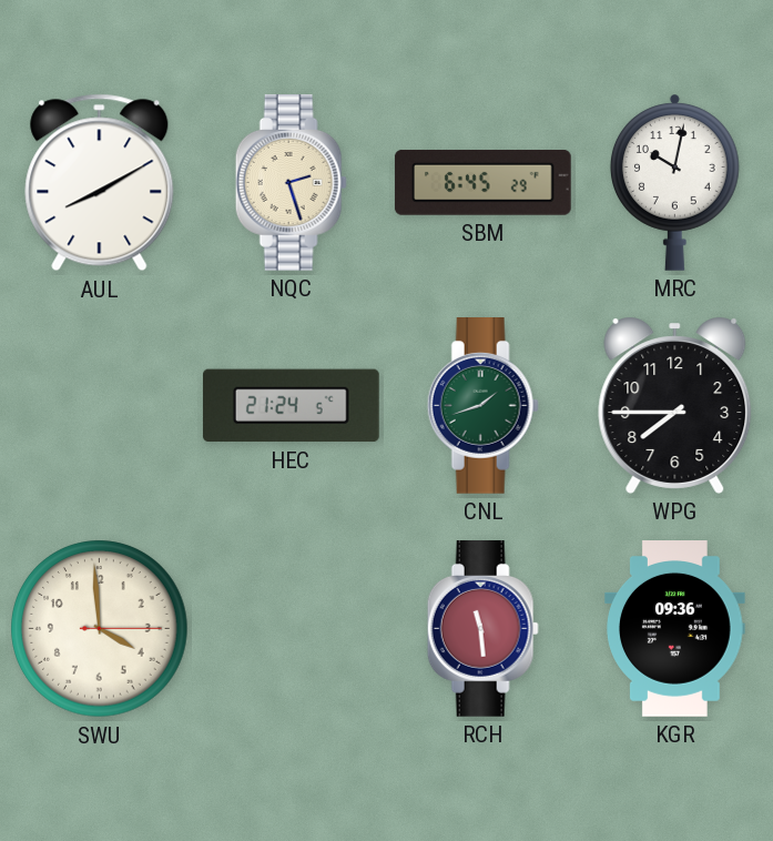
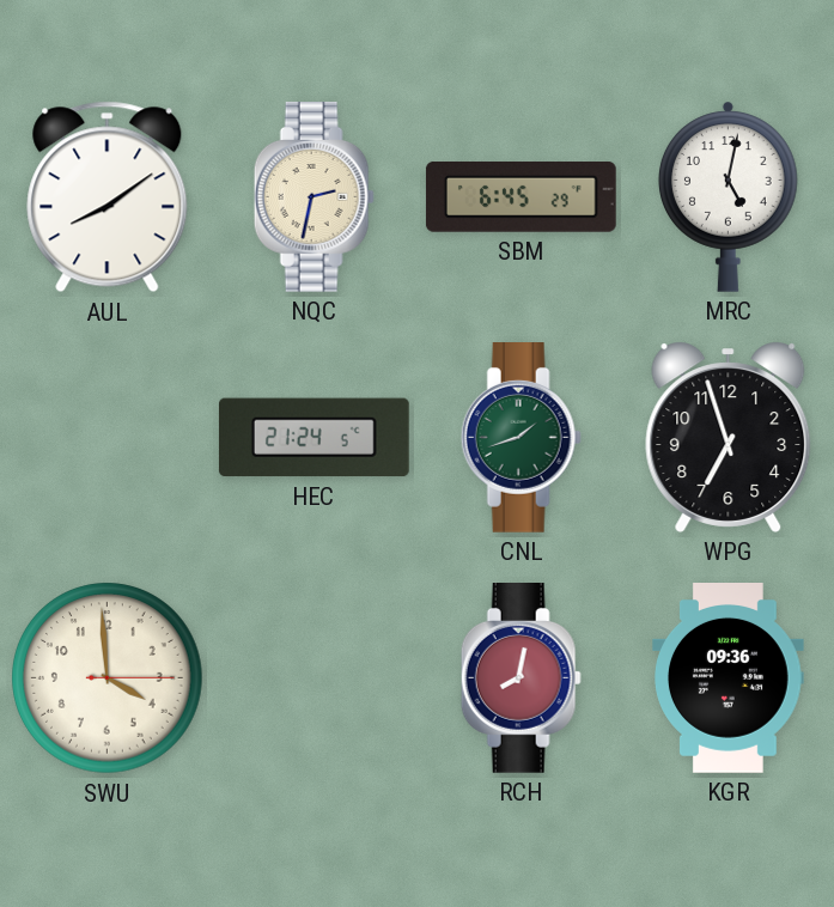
AUL: 8:10 -> 8:09
NQC: 2:27 -> 2:32
MRC: 10:02 -> 5:02
WPG: 7:45 -> 6:57
RCH: 11:29 -> 8:02
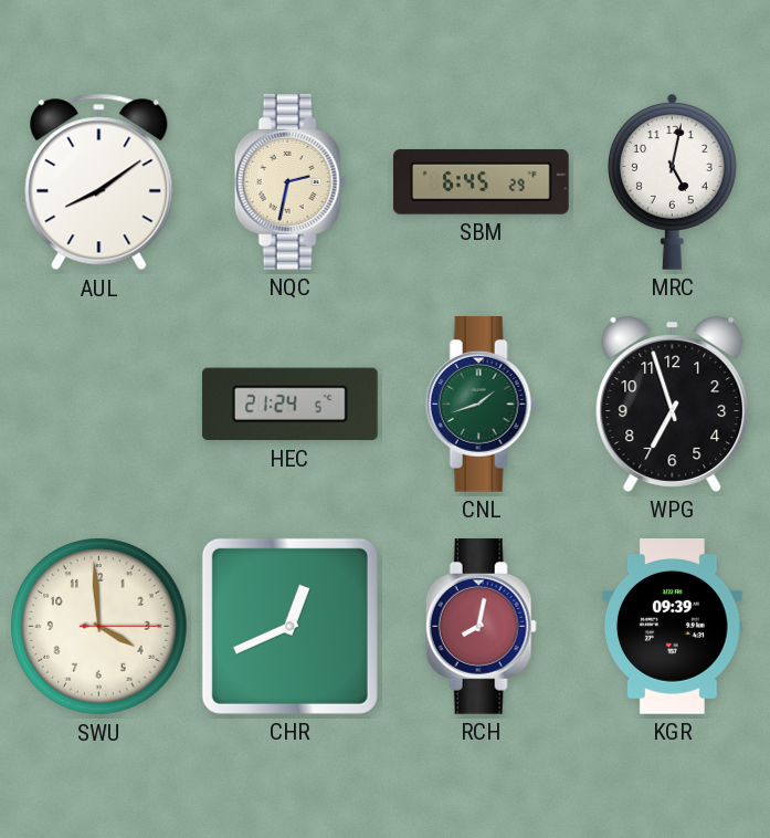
CHR: none -> 12:41
KGR: 09:36 -> 09:39
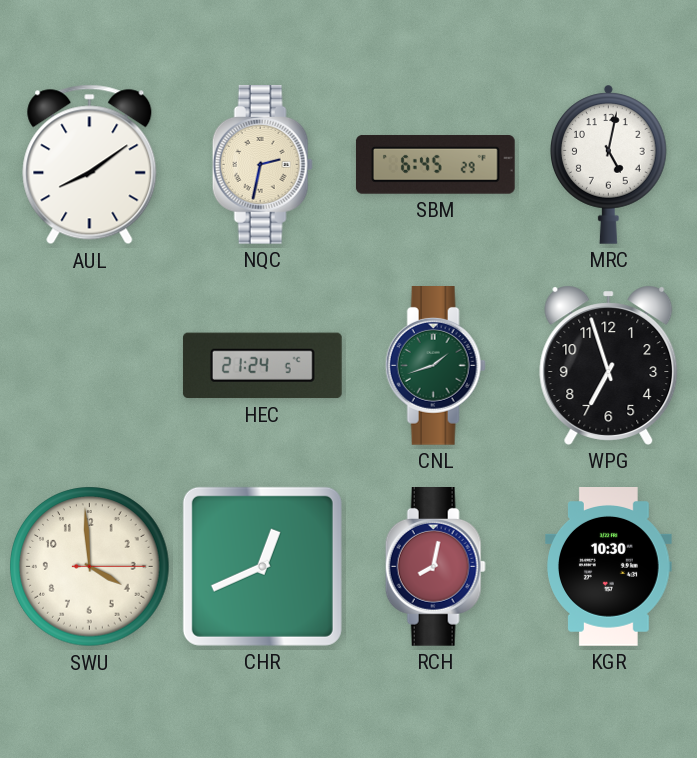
KGR: 09:39 -> 10:30
